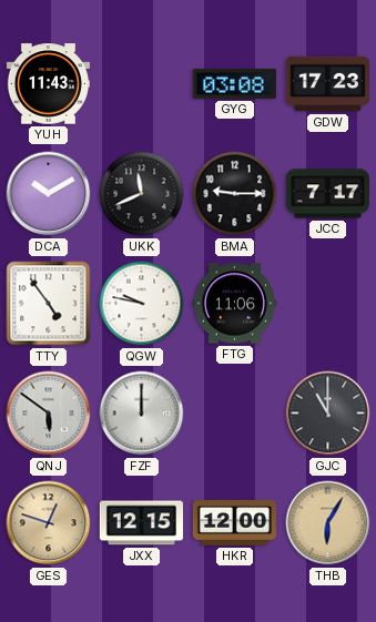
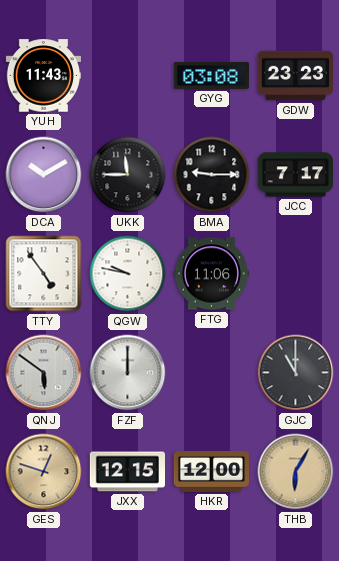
GDW: 17:23 -> 23:23
UKK: 11:41 -> 11:45
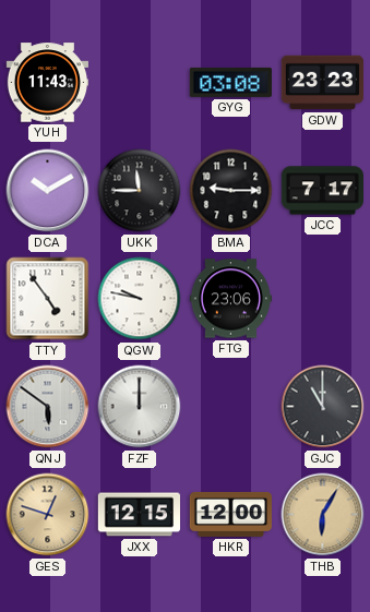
FTG: 11:06 -> 23:06
